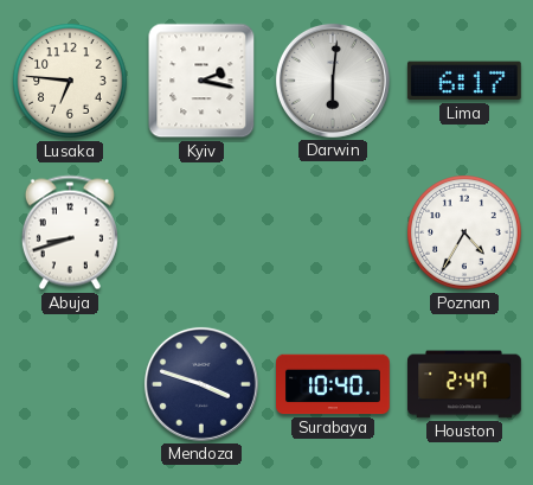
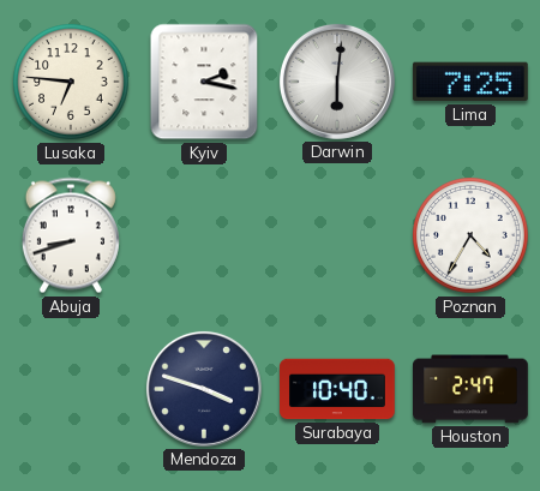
Lima: 6:17 -> 7:25
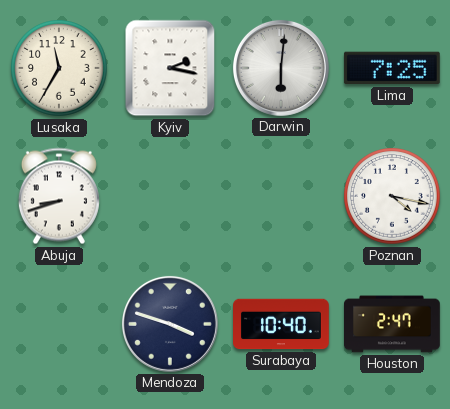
Lusaka: 6:46 -> 11:35
Poznan: 4:35 -> 4:17
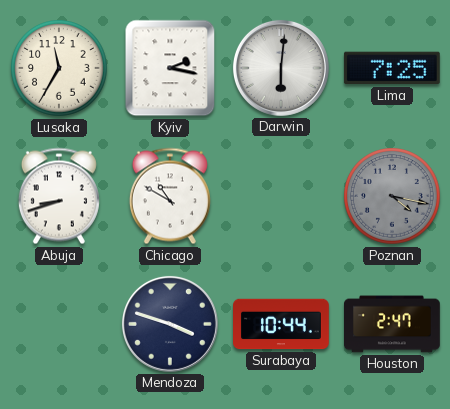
Chicago: none -> 10:50
Poznan dial: white -> grey
Surabaya: 10:40 -> 10:44
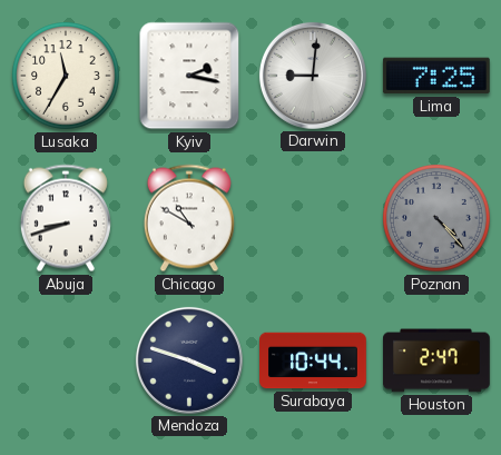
Darwin: 6:01 -> 9:01
Poznan: 4:17 -> 4:23
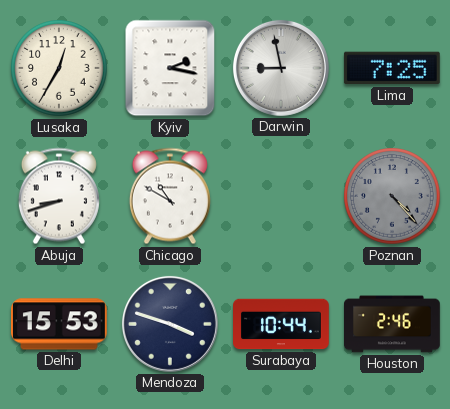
Lusaka: 11:35 -> 12:35
Darwin: 9:01 -> 8:58
Delhi: none -> 15:53
Houston: 2:47 -> 2:46
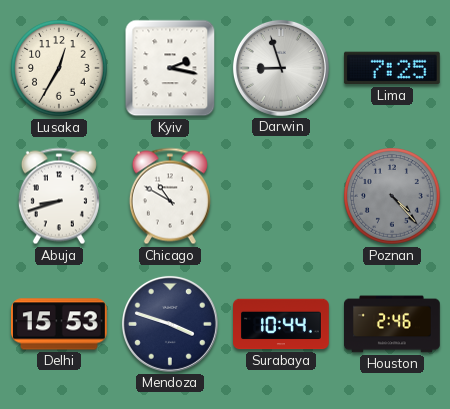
Darwin: 8:58 -> 8:57
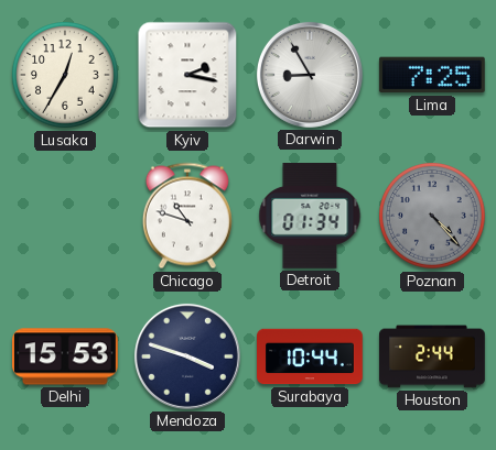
Darwin: 8:57 -> 8:55
Abuja: 8:42 -> none
Chicago: 10:50 -> 10:48
Detroit: none -> 01:34
Houston: 2:46 -> 2:44
